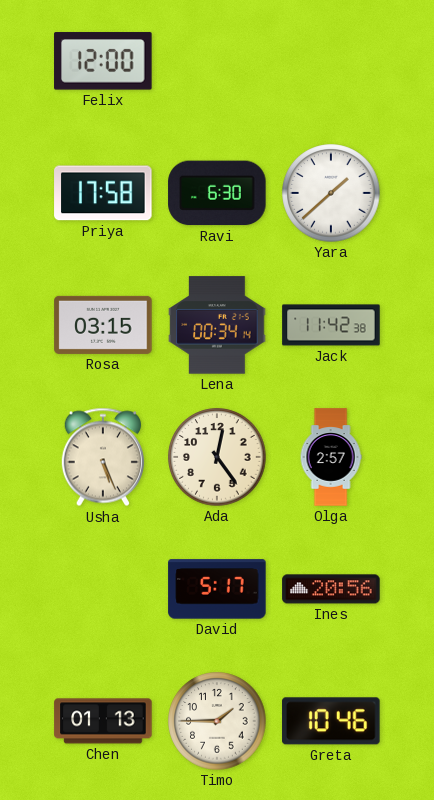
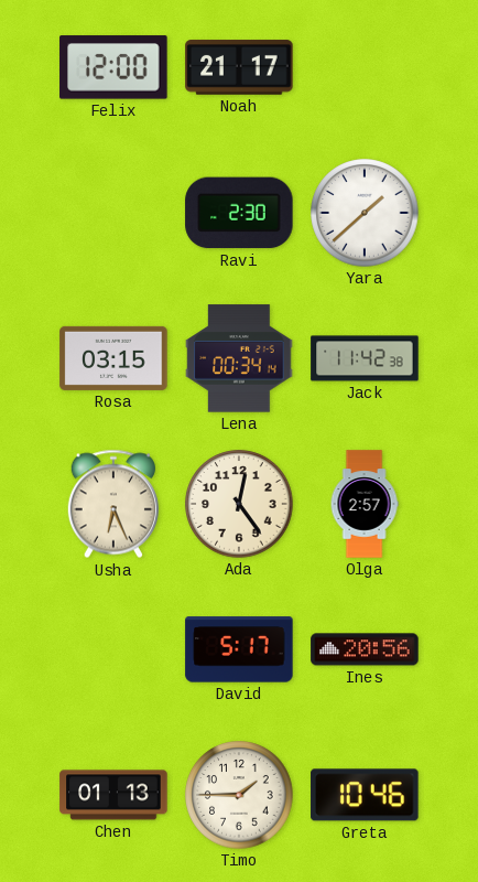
Noah: none -> 21:17
Priya: 17:58 -> none
Ravi: 6:30 -> 2:30
Usha: 5:26 -> 6:26
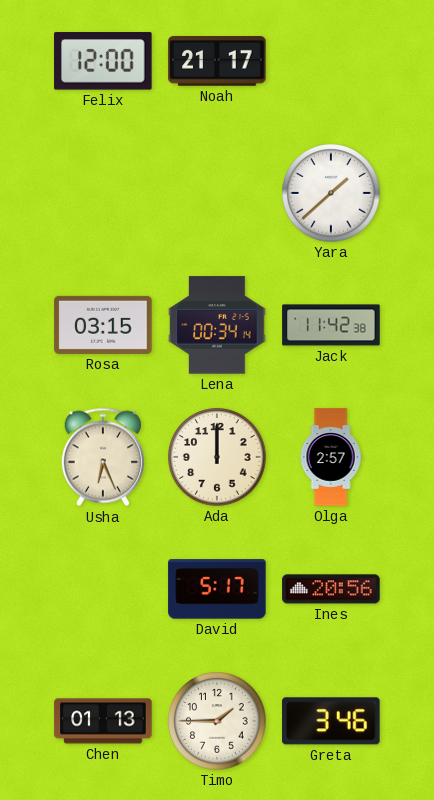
Ravi: 2:30 -> none
Ada: 12:24 -> 12:00
Greta: 10:46 -> 3:46
